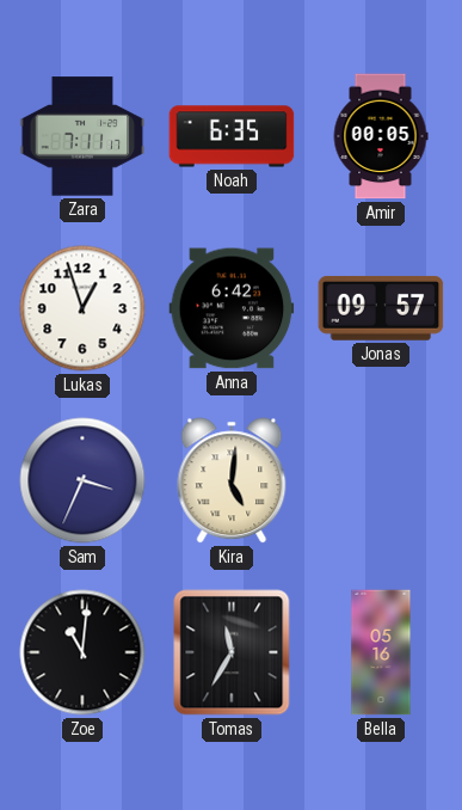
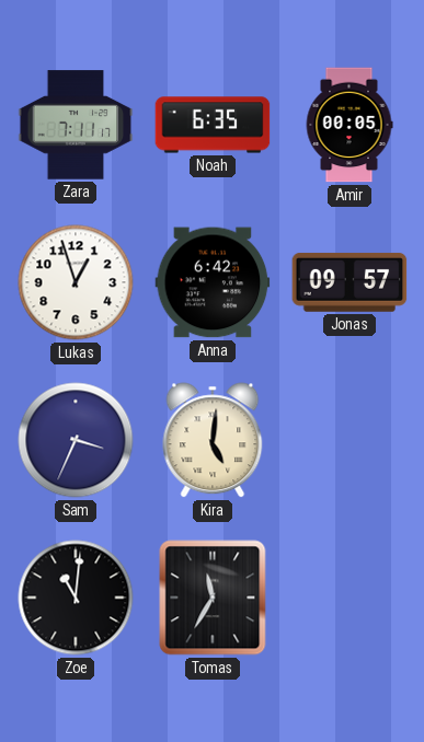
Bella: 05:16 -> none
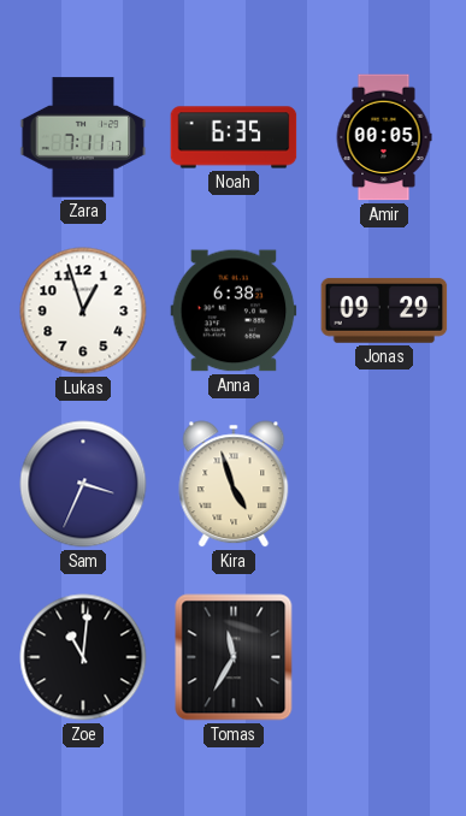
Anna: 6:42 -> 6:38
Jonas: 09:57 -> 09:29
Kira: 5:01 -> 4:57
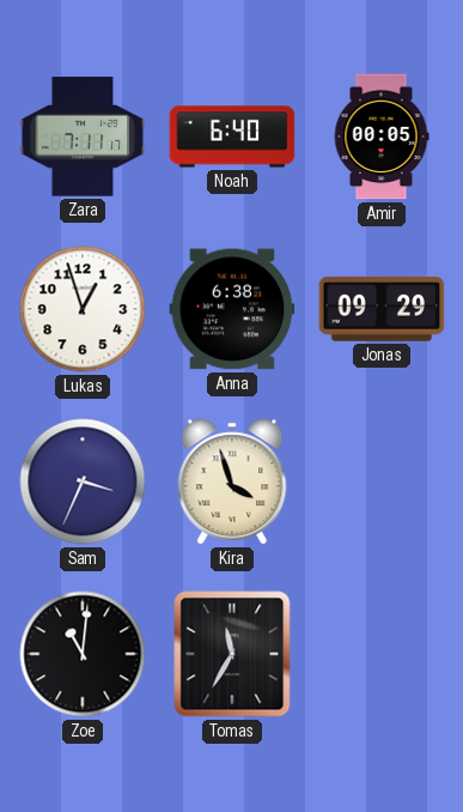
Noah: 6:35 -> 6:40
Kira: 4:57 -> 3:57
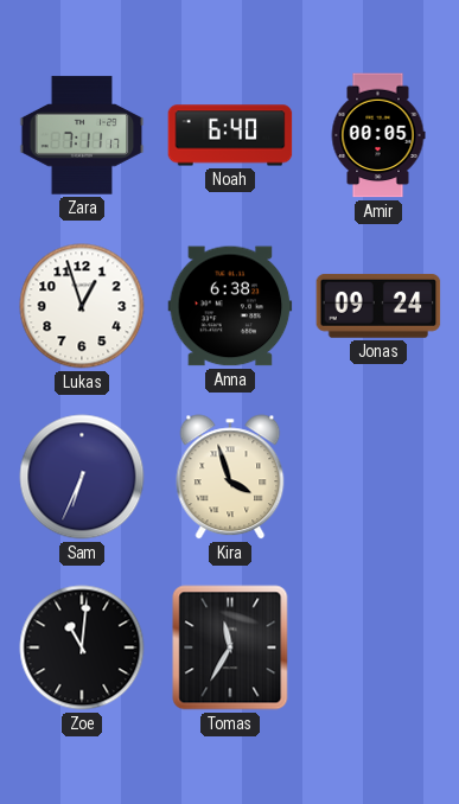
Jonas: 09:29 -> 09:24
Sam: 3:34 -> 6:34
